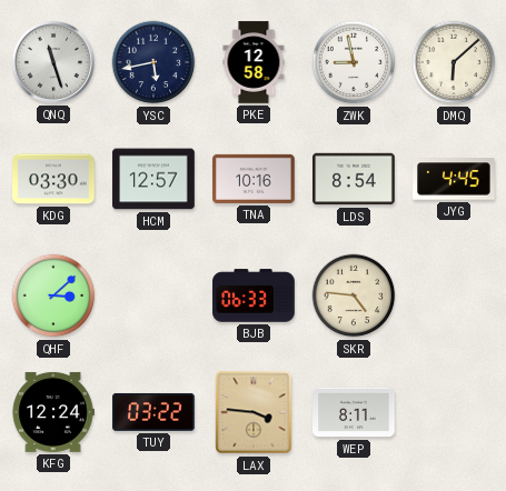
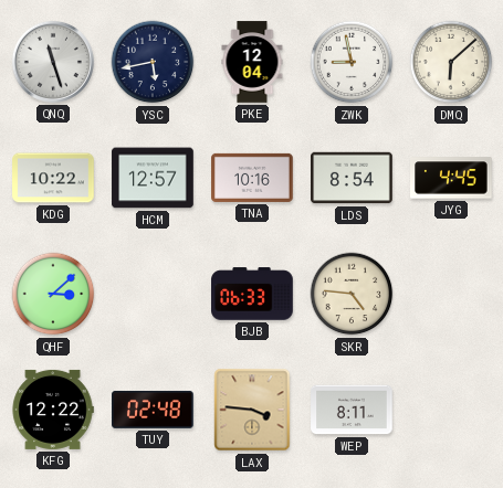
PKE: 12:58 -> 12:04
KDG: 03:30 -> 10:22
KFG: 12:24 -> 12:22
TUY: 03:22 -> 02:48
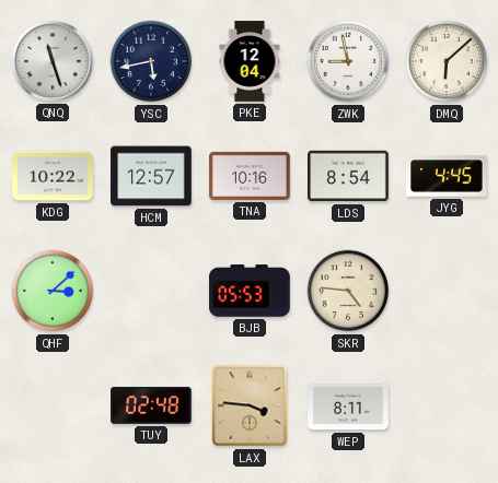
BJB: 06:33 -> 05:53
KFG: 12:22 -> none
